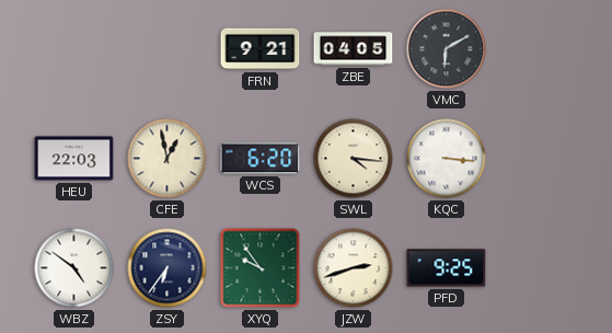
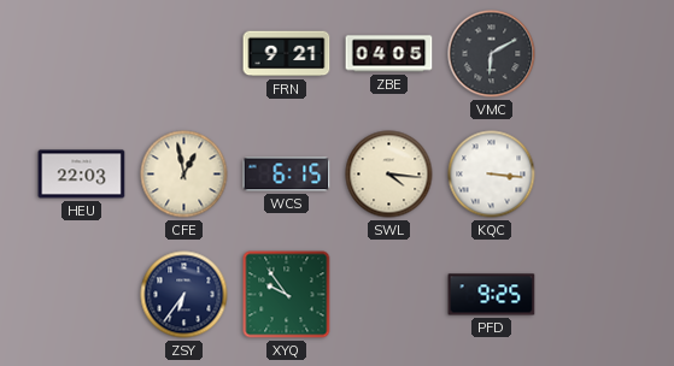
WCS: 6:20 -> 6:15
WBZ: 4:51 -> none
JZW: 2:42 -> none
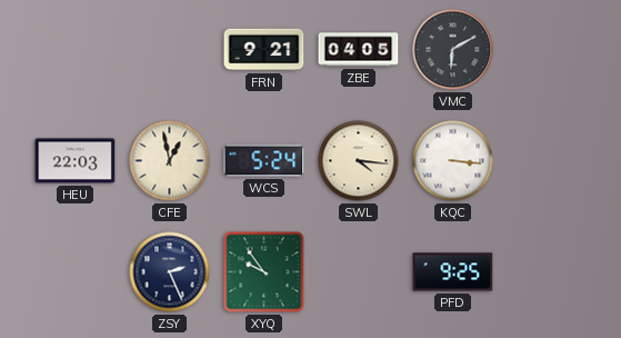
WCS: 6:15 -> 5:24
ZSY: 6:36 -> 2:26
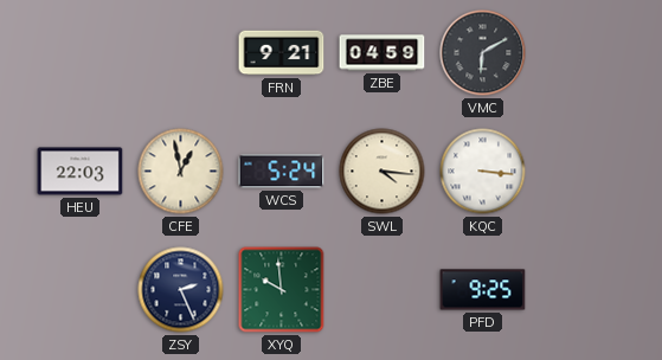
ZBE: 04:05 -> 04:59
XYQ: 9:54 -> 9:59
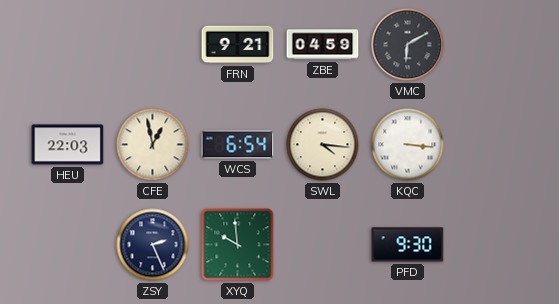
WCS: 5:24 -> 6:54
PFD: 9:25 -> 9:30
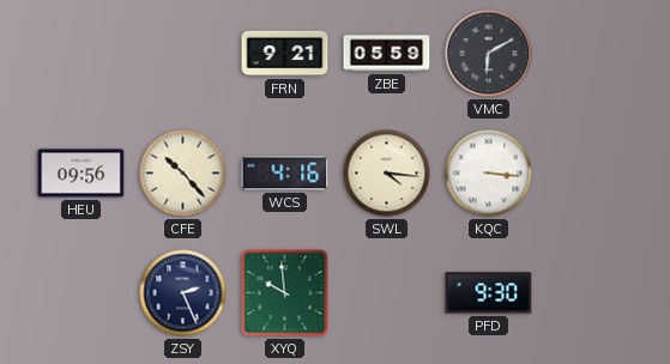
ZBE: 04:59 -> 05:59
HEU: 22:03 -> 09:56
CFE: 12:58 -> 10:23
WCS: 6:54 -> 4:16
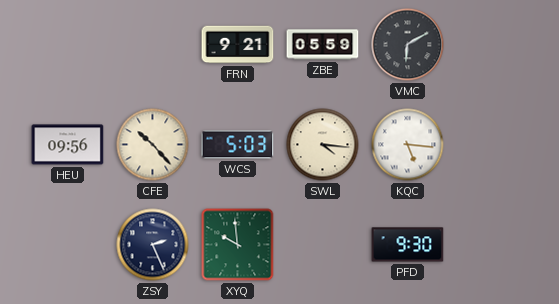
WCS: 4:16 -> 5:03
KQC: 3:16 -> 5:16
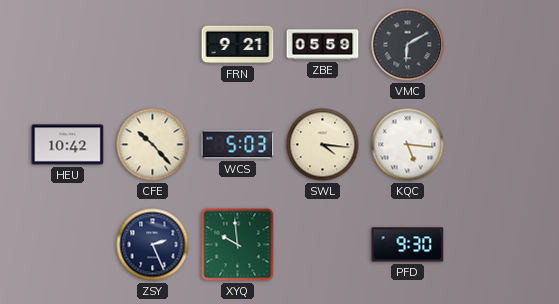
HEU: 09:56 -> 10:42
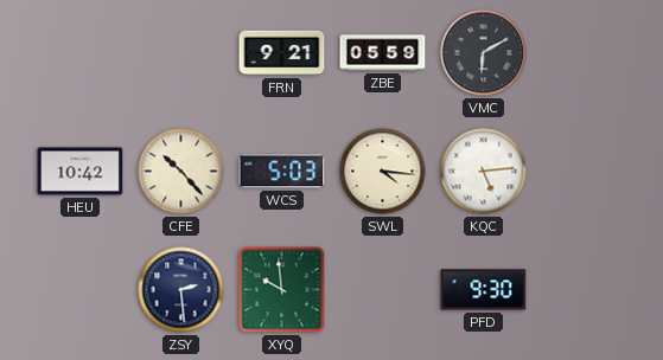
KQC: 5:16 -> 5:14
ZSY: 2:26 -> 2:29
